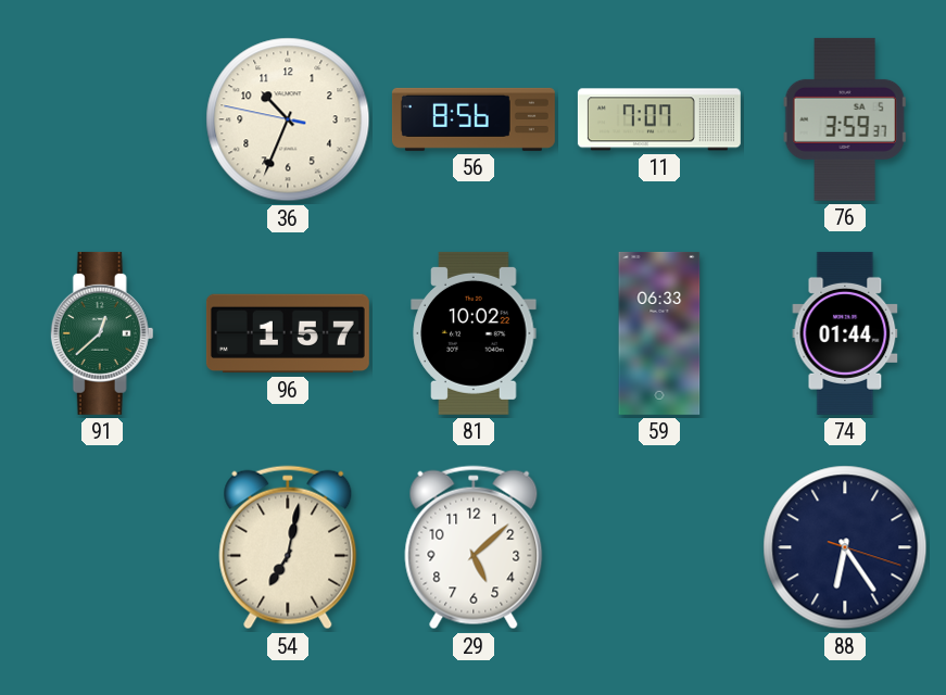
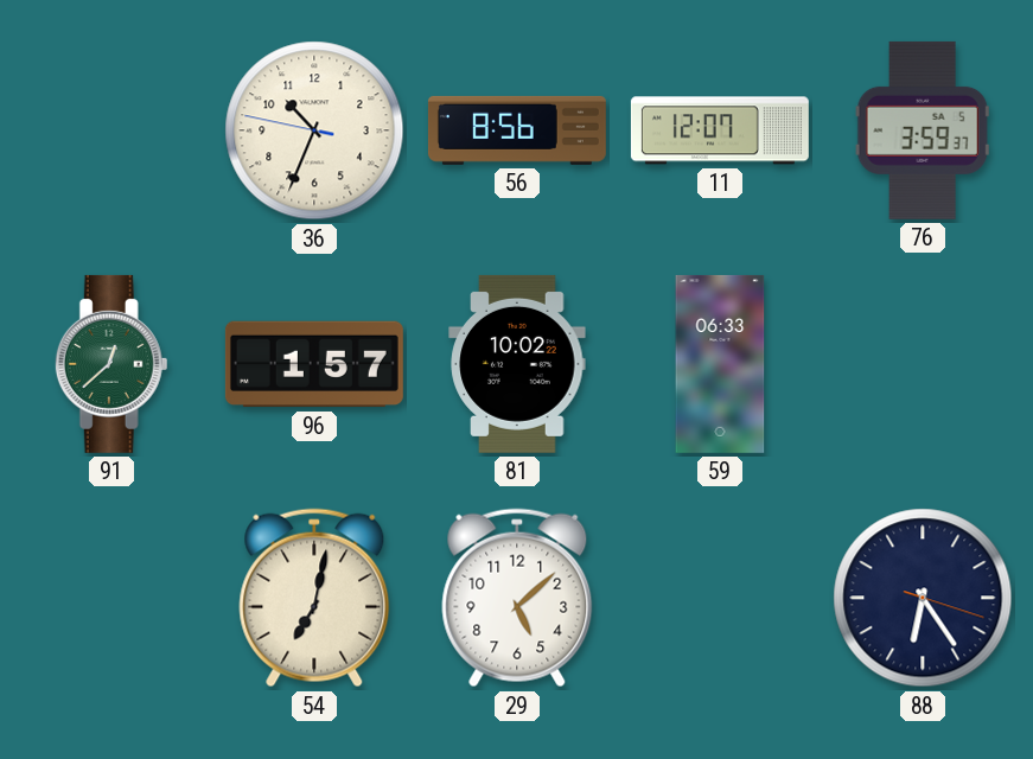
11: 7:07 -> 12:07
74: 01:44 -> none
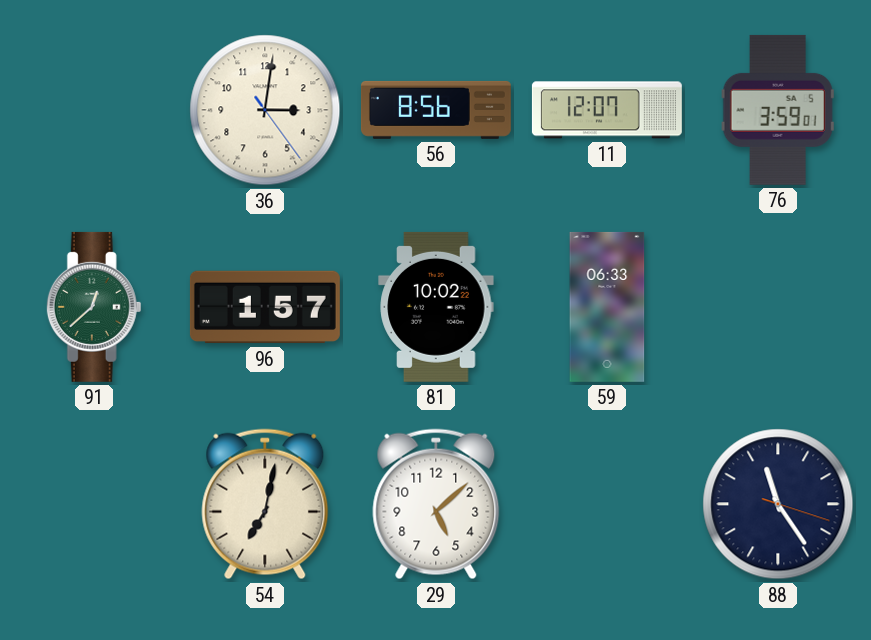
36: 10:33 -> 3:01
76: 3:59:37 -> 3:59:01
88: 6:24 -> 11:24
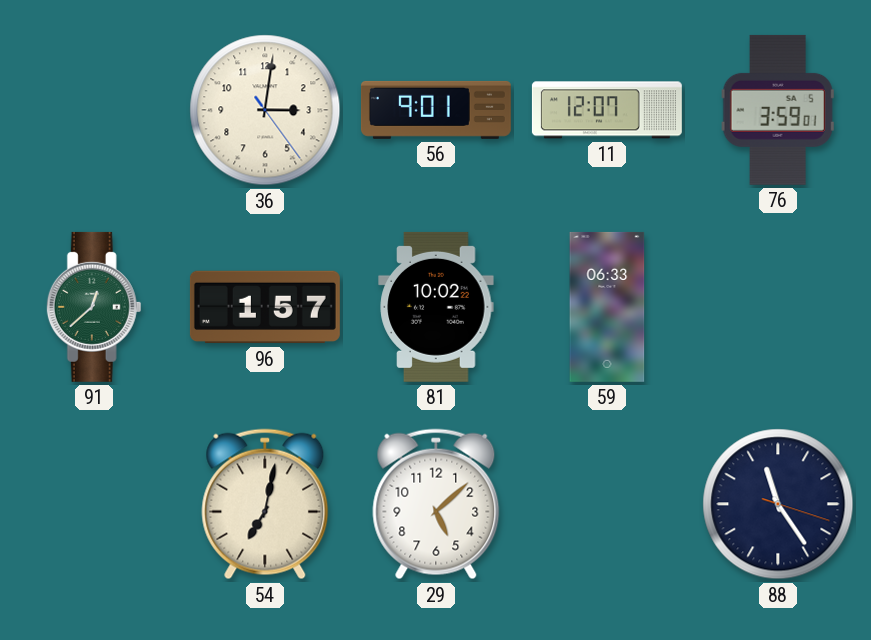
56: 8:56 -> 9:01
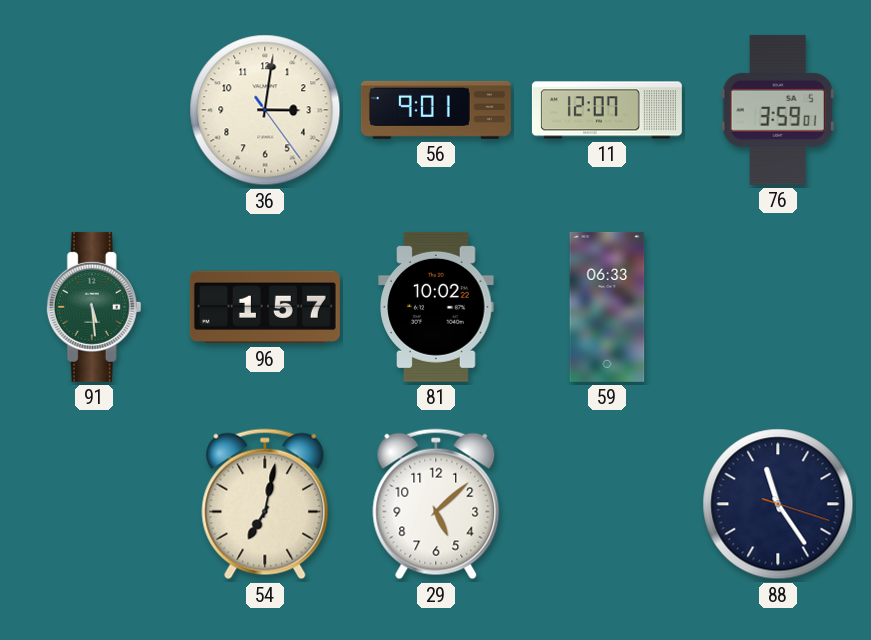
91: 12:38 -> 5:29
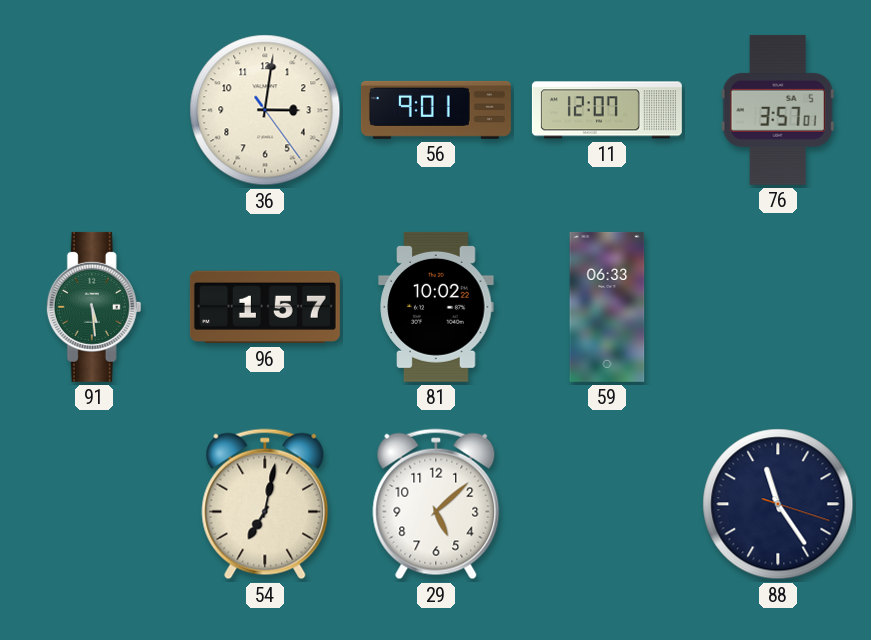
76: 3:59 -> 3:57
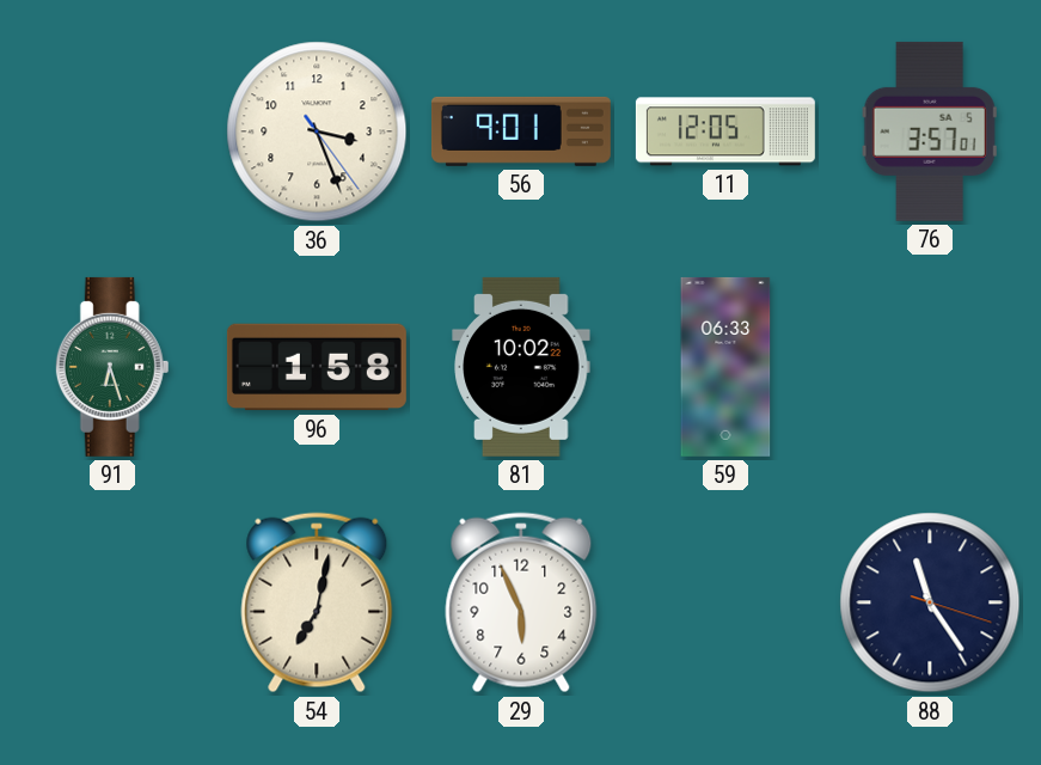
36: 3:01 -> 3:26
11: 12:07 -> 12:05
91: 5:29 -> 6:27
96: 1:57 -> 1:58
29: 5:08 -> 5:56
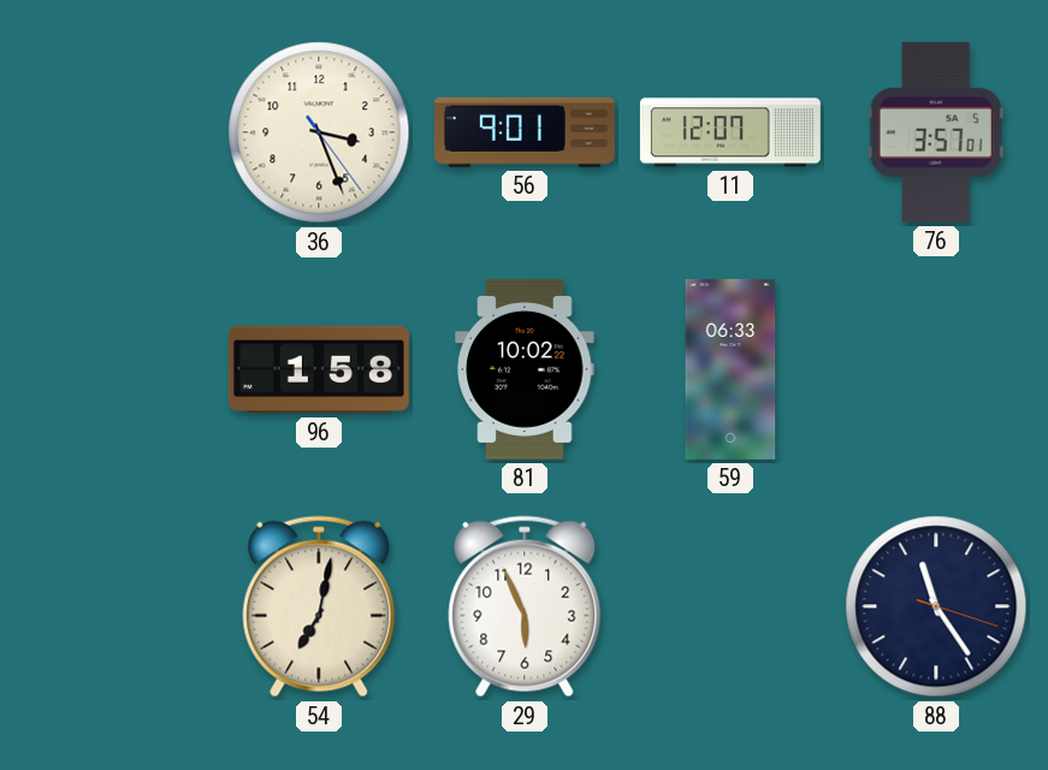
11: 12:05 -> 12:07
91: 6:27 -> none
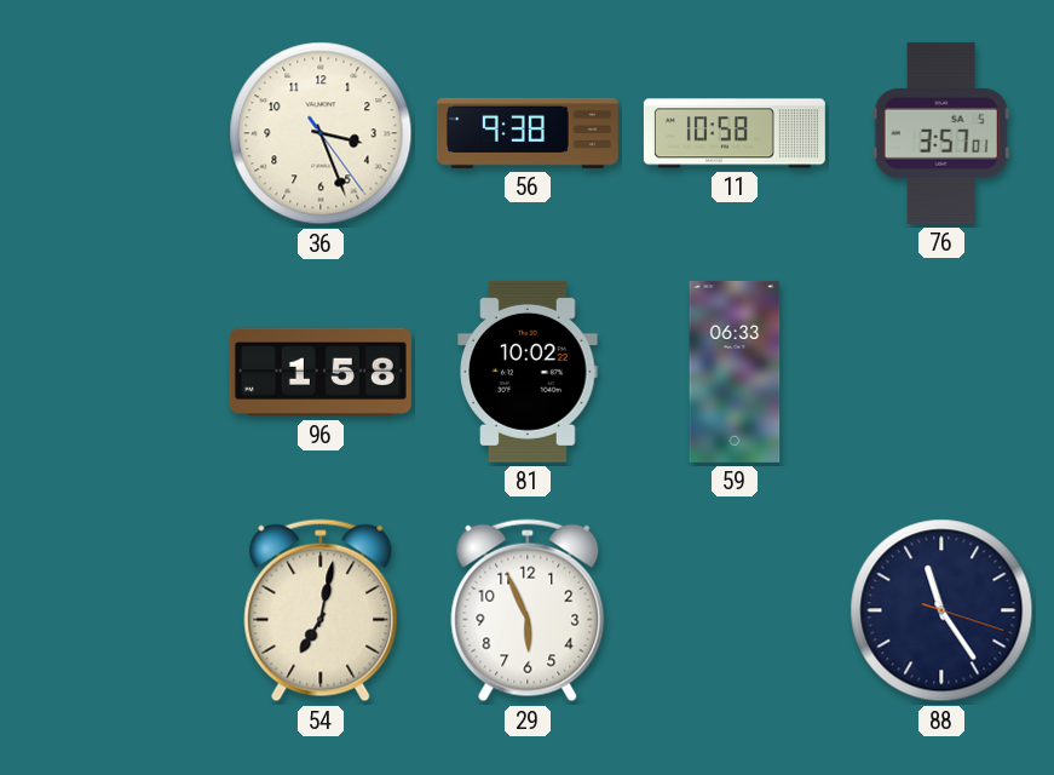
56: 9:01 -> 9:38
11: 12:07 -> 10:58
